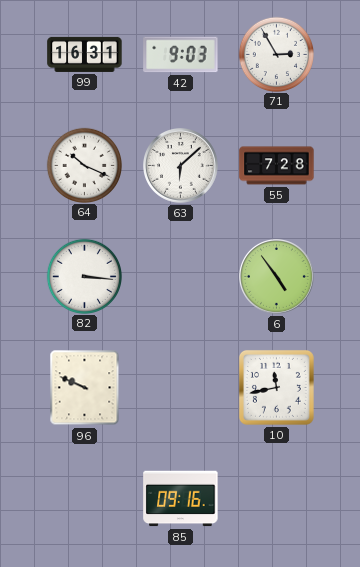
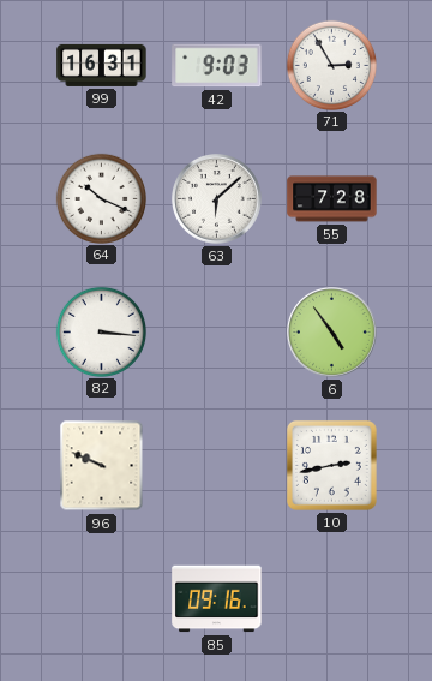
10: 11:43 -> 2:43
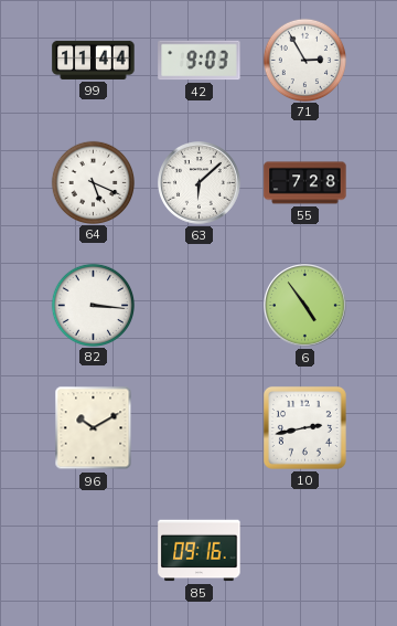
99: 16:31 -> 11:44
64: 10:19 -> 5:19
96: 9:49 -> 10:10
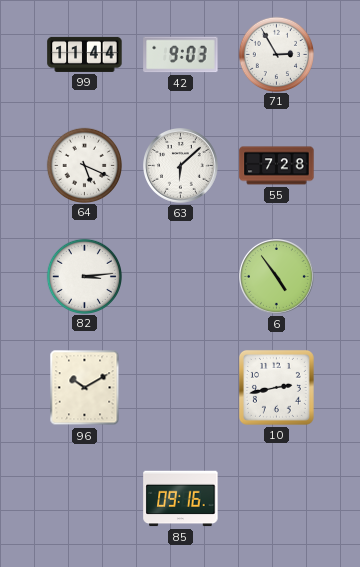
82: 3:16 -> 3:14
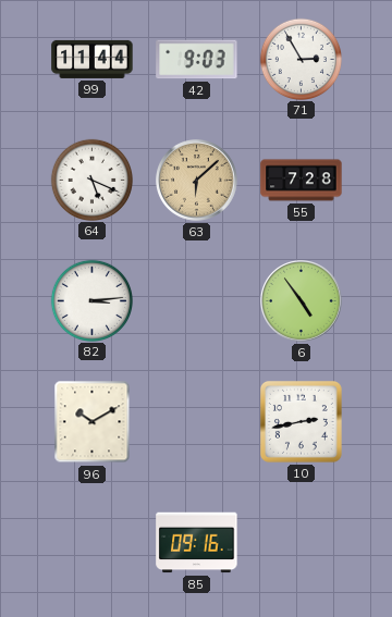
63 dial: white -> champagne
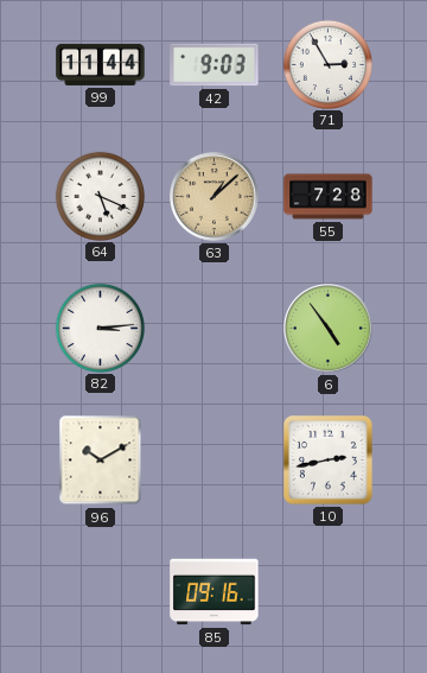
63: 6:08 -> 1:08
